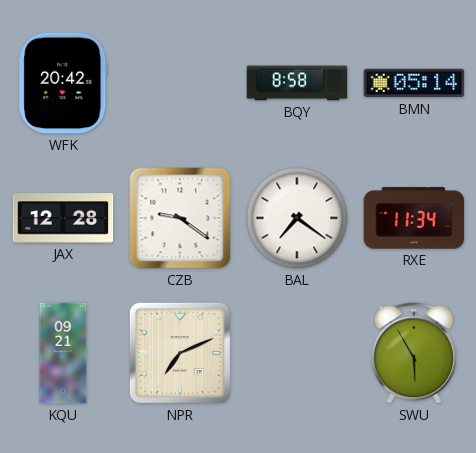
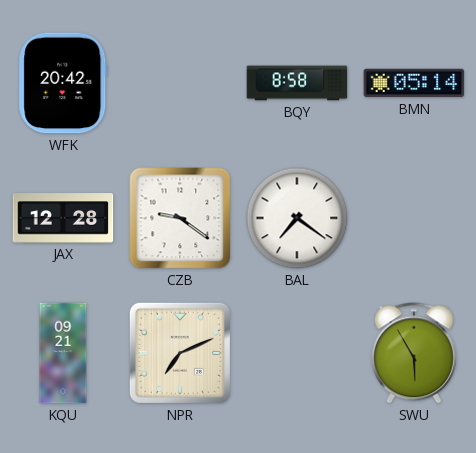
RXE: 11:34 -> none
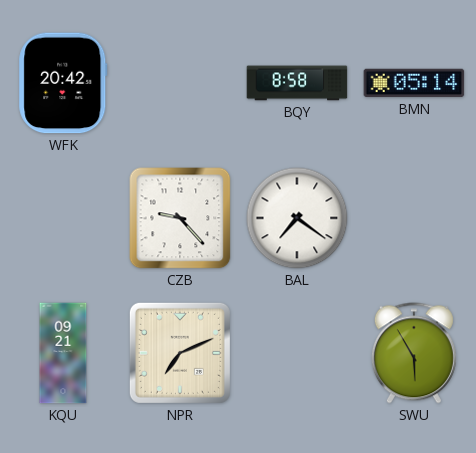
JAX: 12:28 -> none
CZB: 9:21 -> 9:23
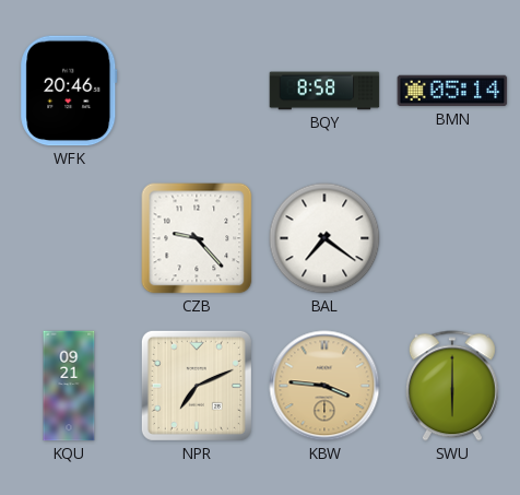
WFK: 20:42 -> 20:46
KBW: none -> 3:46
SWU: 5:55 -> 6:00
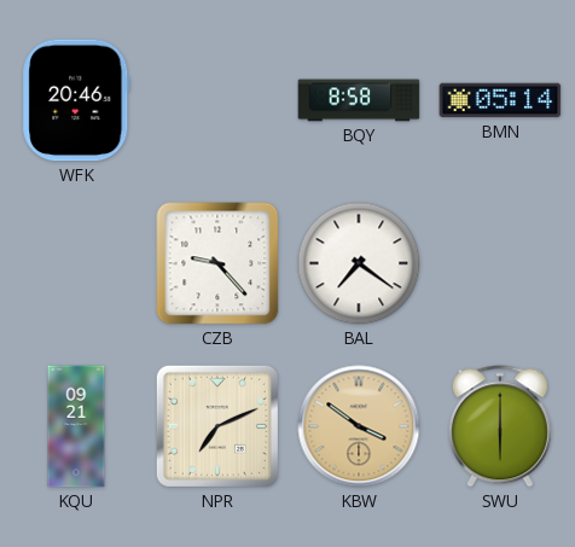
KBW: 3:46 -> 3:51
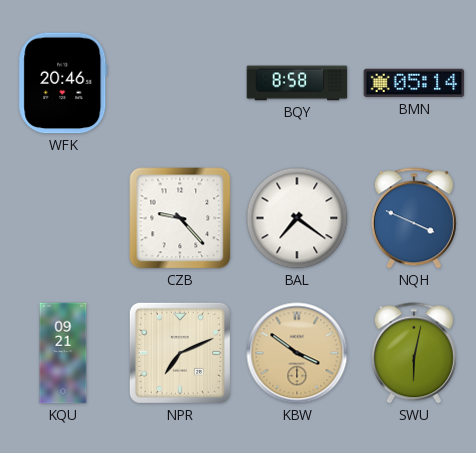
NQH: none -> 3:49
SWU: 6:00 -> 6:02
